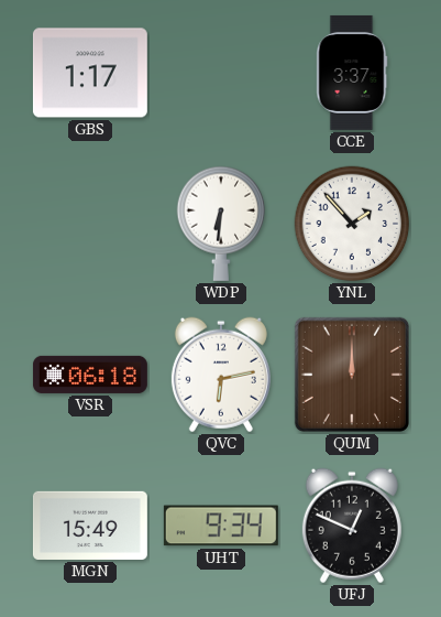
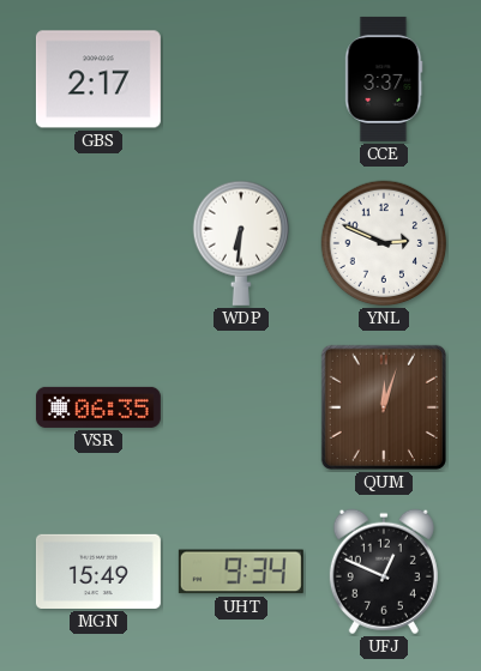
GBS: 1:17 -> 2:17
YNL: 1:53 -> 2:49
VSR: 06:18 -> 06:35
QVC: 6:13 -> none
QUM: 12:00 -> 12:03
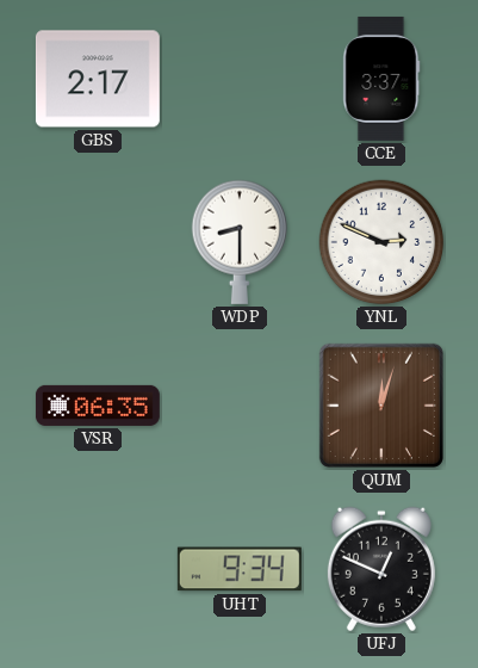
WDP: 6:31 -> 8:30
MGN: 15:49 -> none
